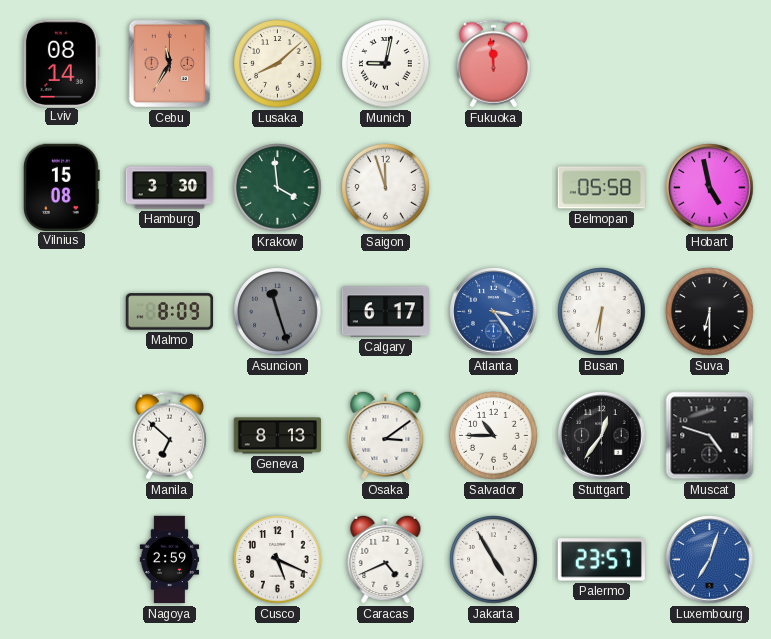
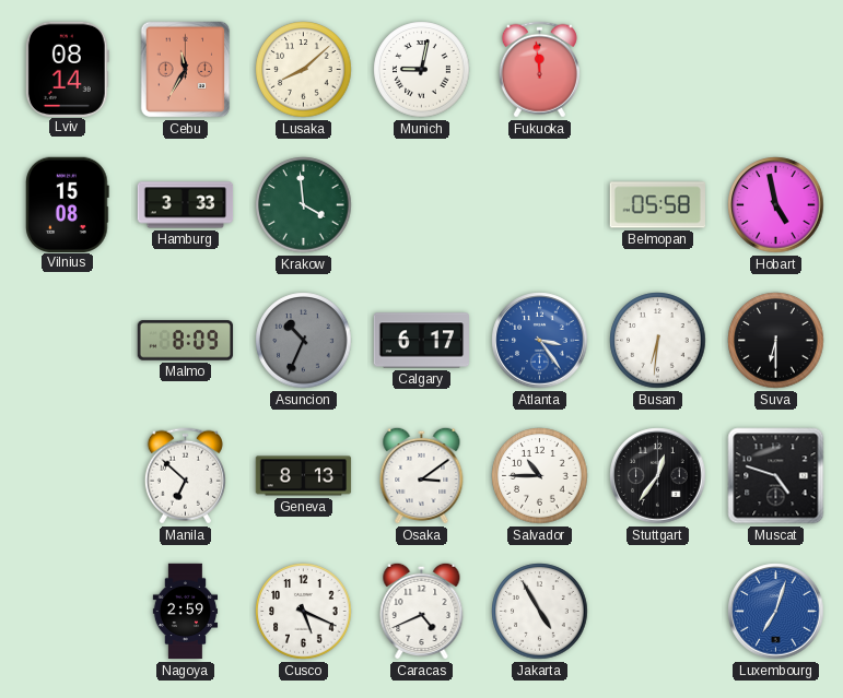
Hamburg: 3:30 -> 3:33
Saigon: 11:57 -> none
Asuncion: 11:27 -> 10:34
Palermo: 23:57 -> none
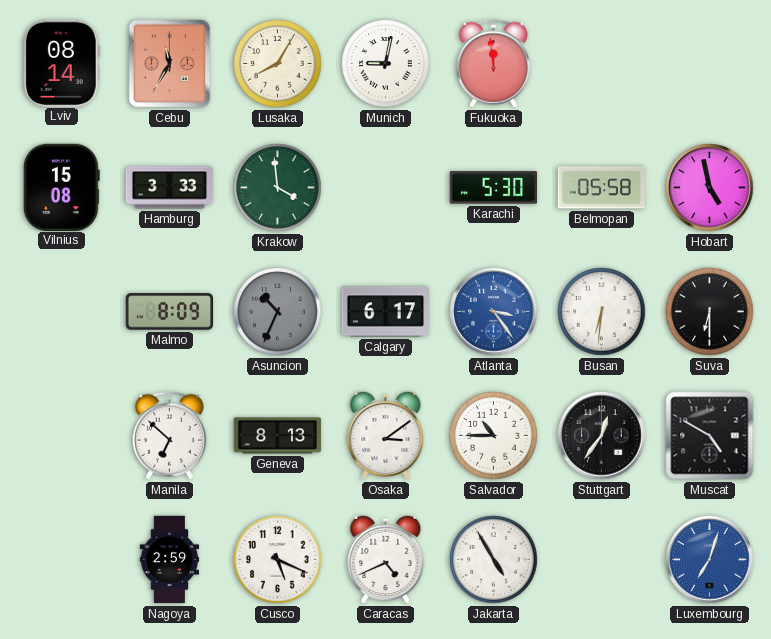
Lusaka: 8:08 -> 8:05
Karachi: none -> 5:30
Muscat: 4:48 -> 4:50
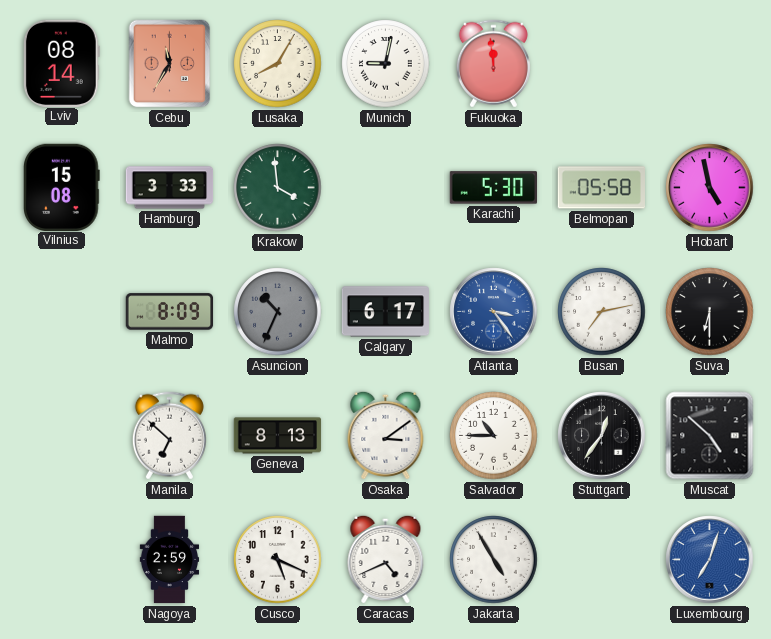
Busan: 6:31 -> 7:13
Muscat: 4:50 -> 4:52
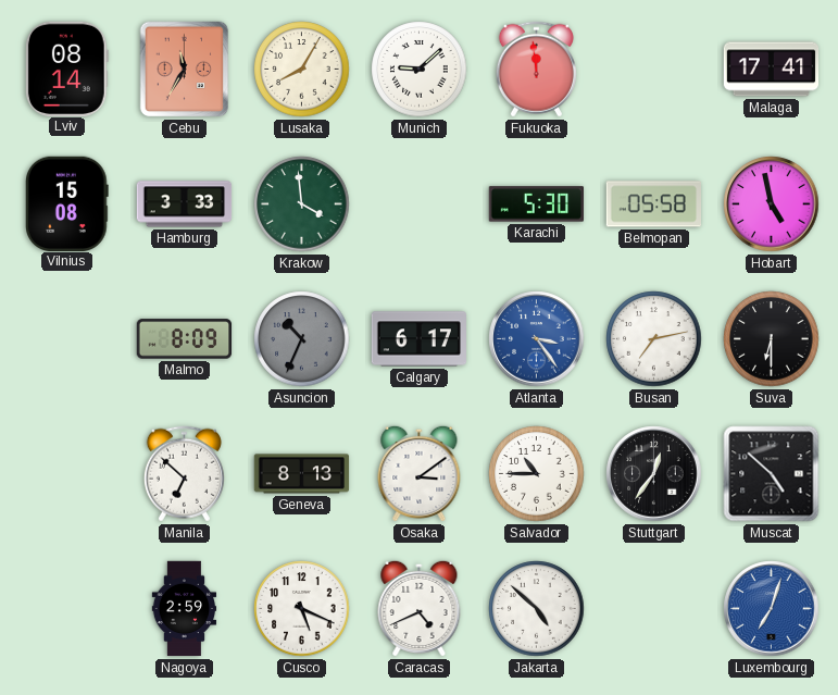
Munich: 9:02 -> 9:08
Malaga: none -> 17:41
Jakarta: 4:55 -> 4:52
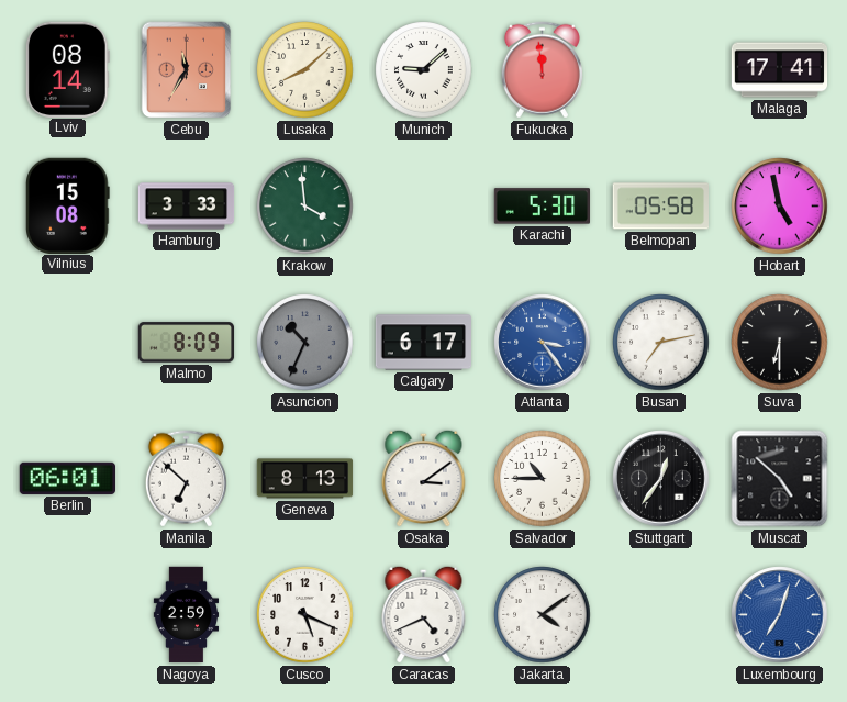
Lusaka: 8:05 -> 8:08
Berlin: none -> 06:01
Jakarta: 4:52 -> 4:09
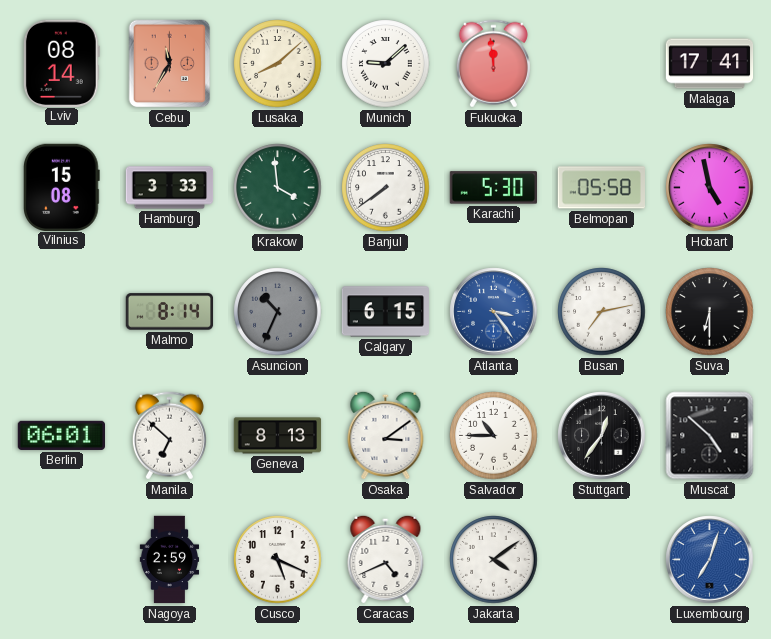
Banjul: none -> 7:39
Malmo: 8:09 -> 8:14
Calgary: 6:17 -> 6:15
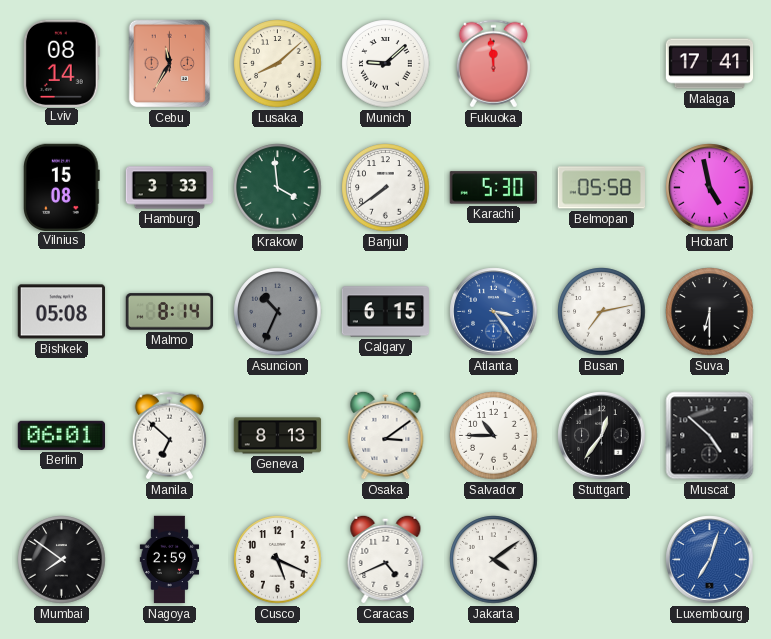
Bishkek: none -> 05:08
Mumbai: none -> 7:51
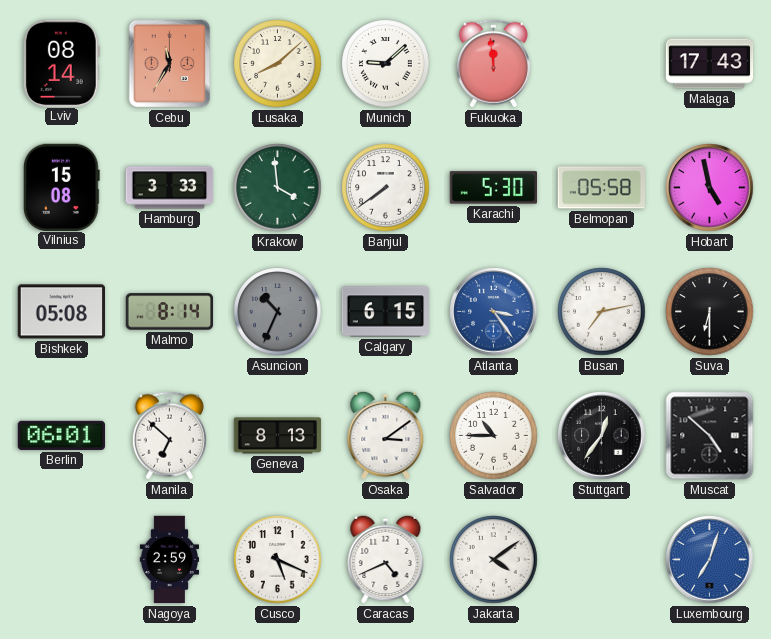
Malaga: 17:41 -> 17:43
Mumbai: 7:51 -> none
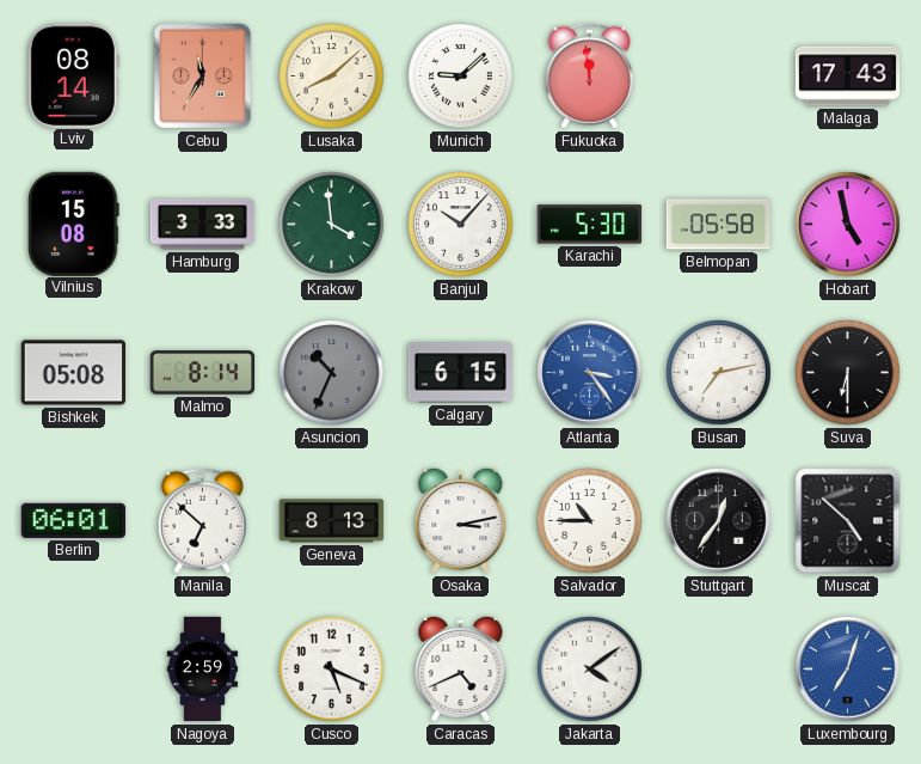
Banjul: 7:39 -> 10:07
Osaka: 3:09 -> 3:13
